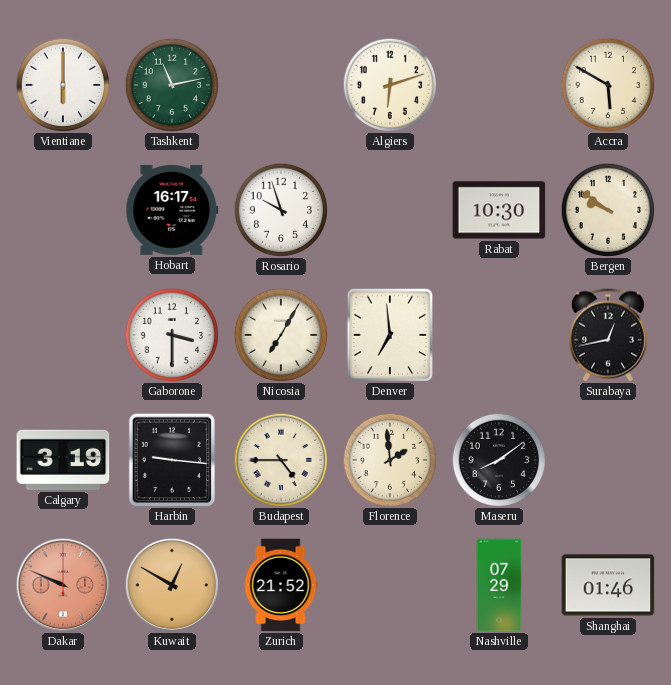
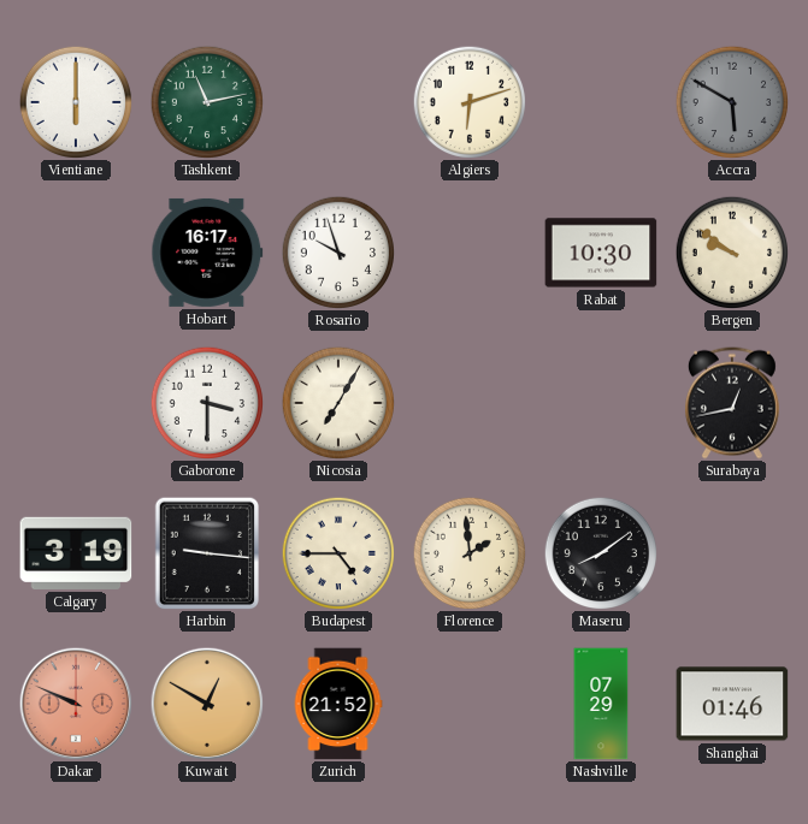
Accra dial: cream -> grey
Denver: 6:59 -> none
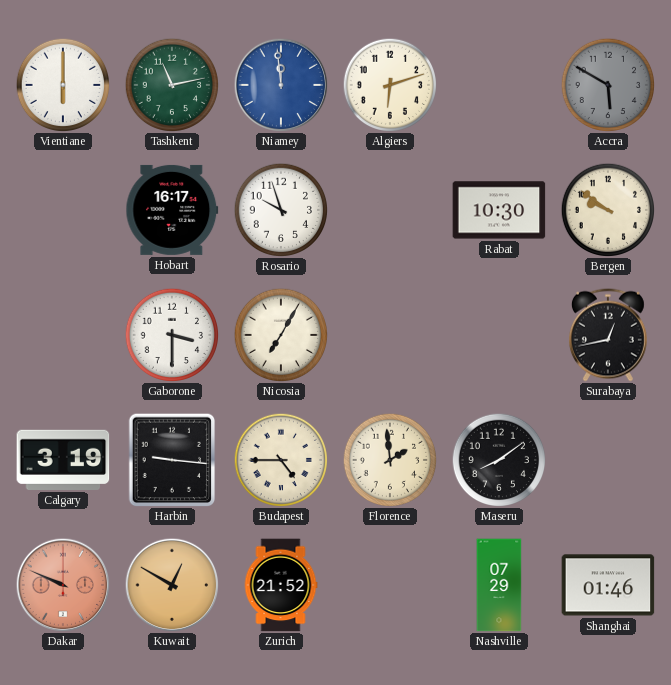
Niamey: none -> 11:59
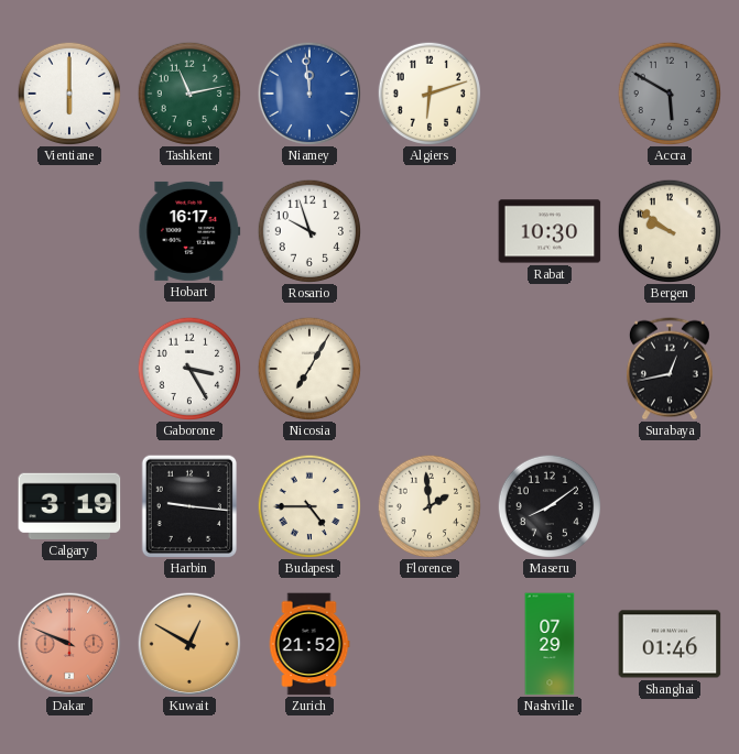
Gaborone: 3:30 -> 3:25
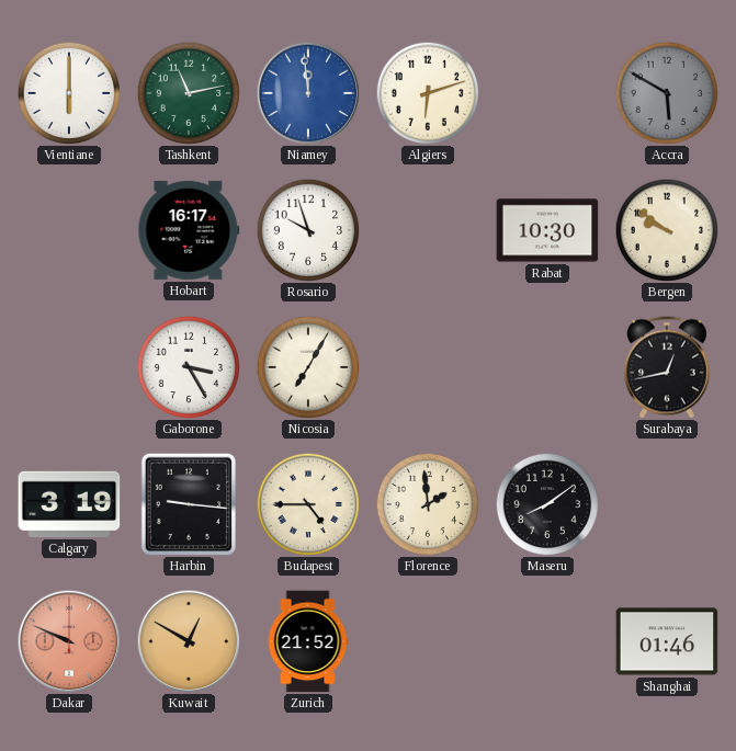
Nashville: 07:29 -> none
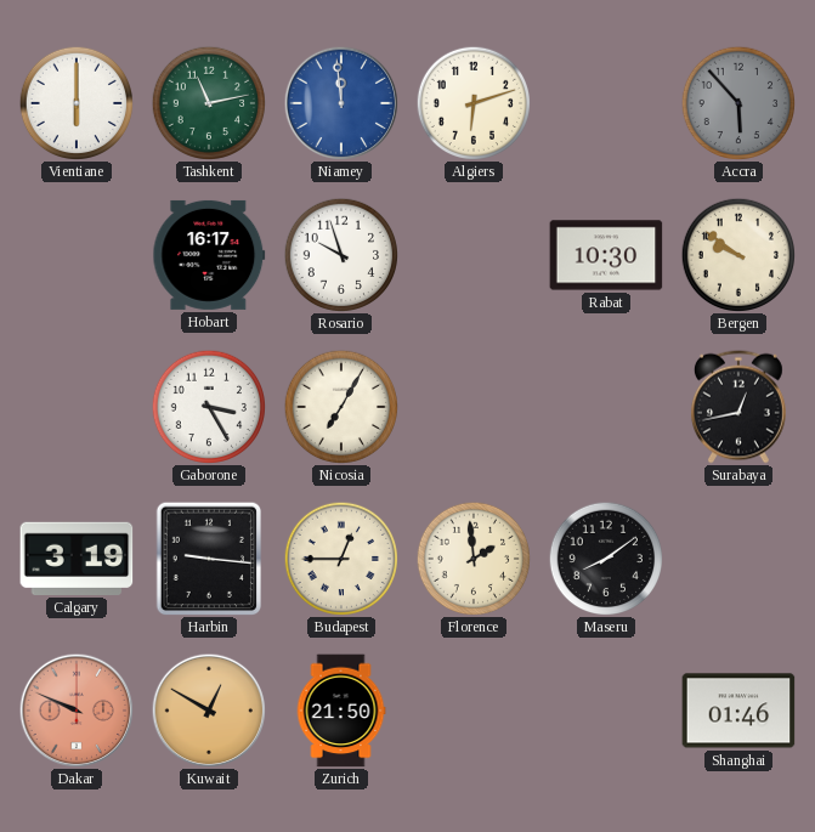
Accra: 5:50 -> 5:53
Budapest: 4:45 -> 12:45
Zurich: 21:52 -> 21:50
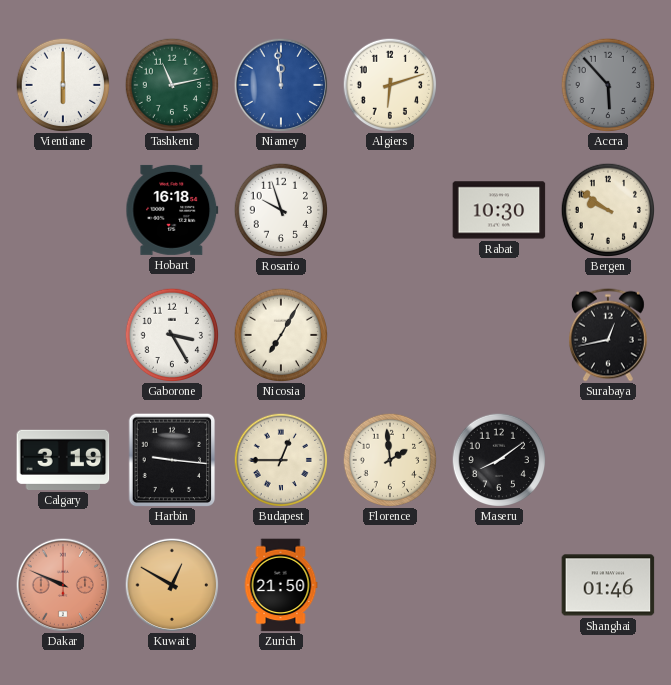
Hobart: 16:17 -> 16:18
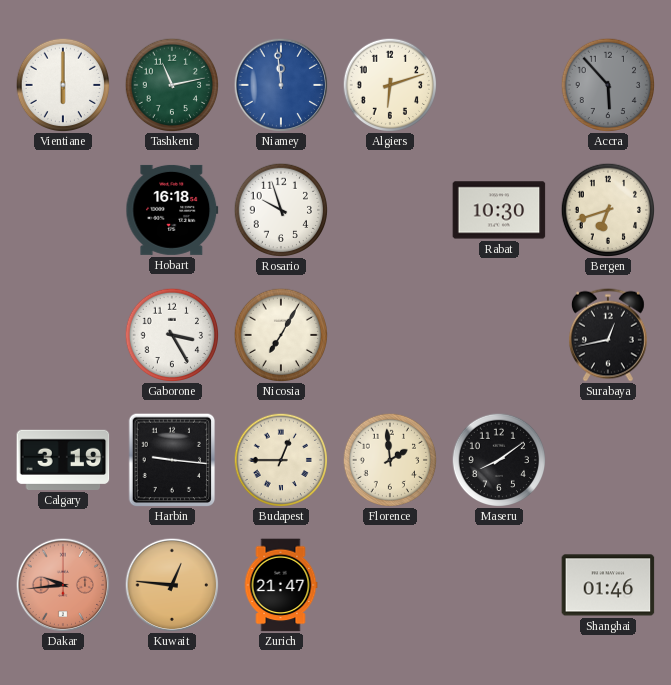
Bergen: 9:51 -> 6:42
Dakar: 9:49 -> 9:44
Kuwait: 12:50 -> 12:46
Zurich: 21:50 -> 21:47
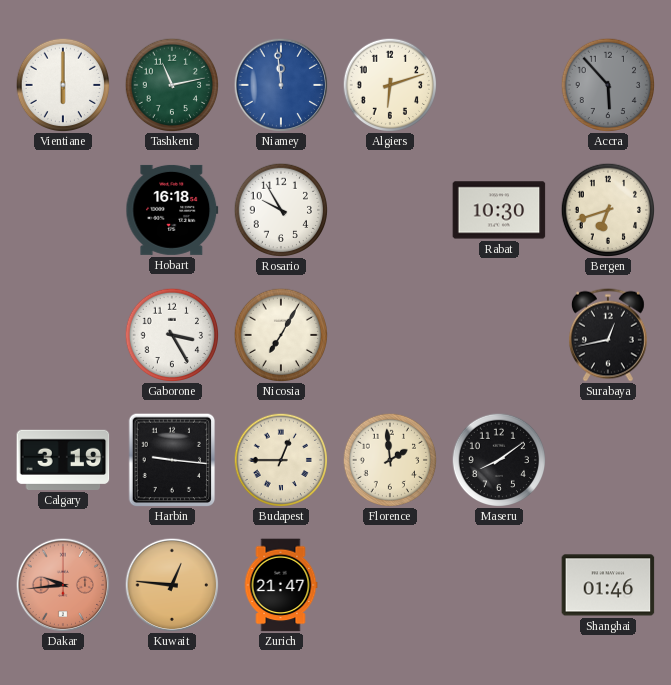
Rosario: 9:57 -> 9:55
